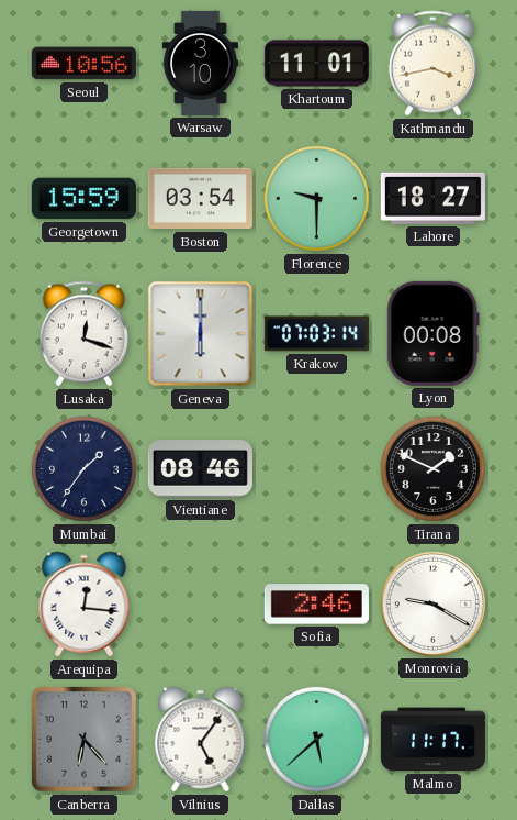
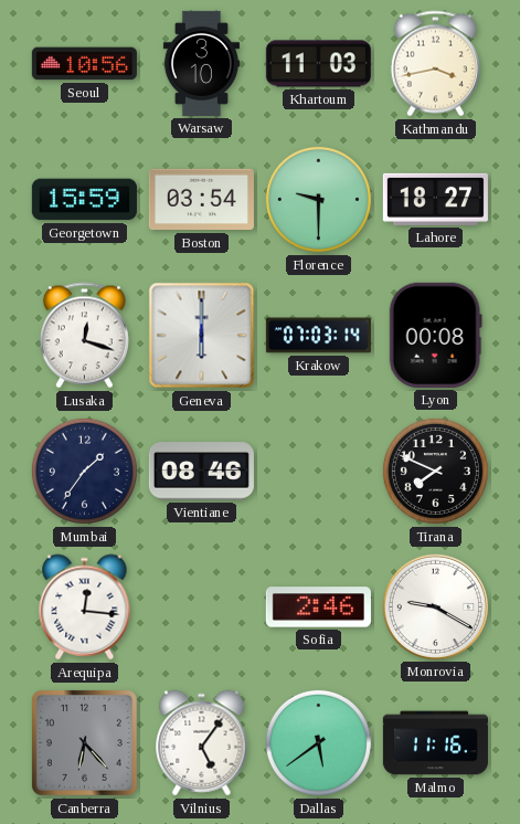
Khartoum: 11:01 -> 11:03
Tirana: 1:49 -> 7:49
Dallas: 5:38 -> 5:39
Malmo: 11:17 -> 11:16
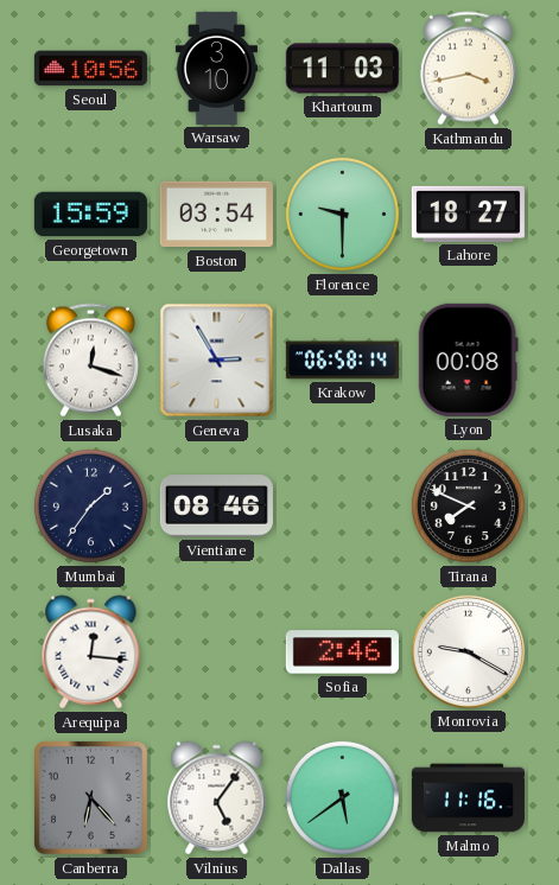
Geneva: 6:00 -> 2:55
Krakow: 07:03 -> 06:58
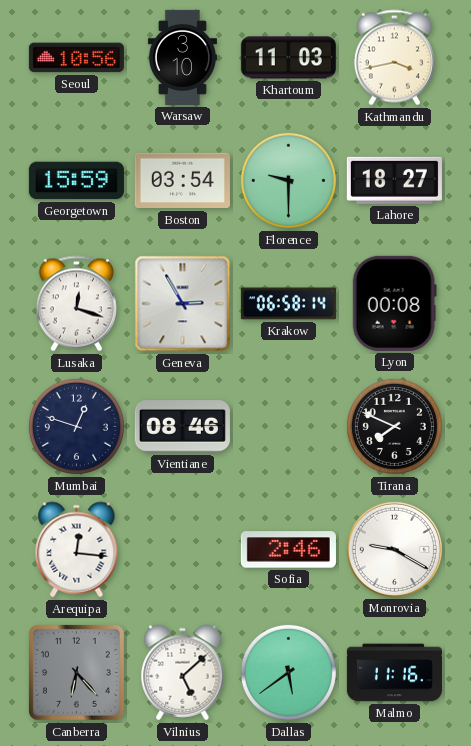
Mumbai: 1:36 -> 12:48
Vilnius: 5:06 -> 5:08
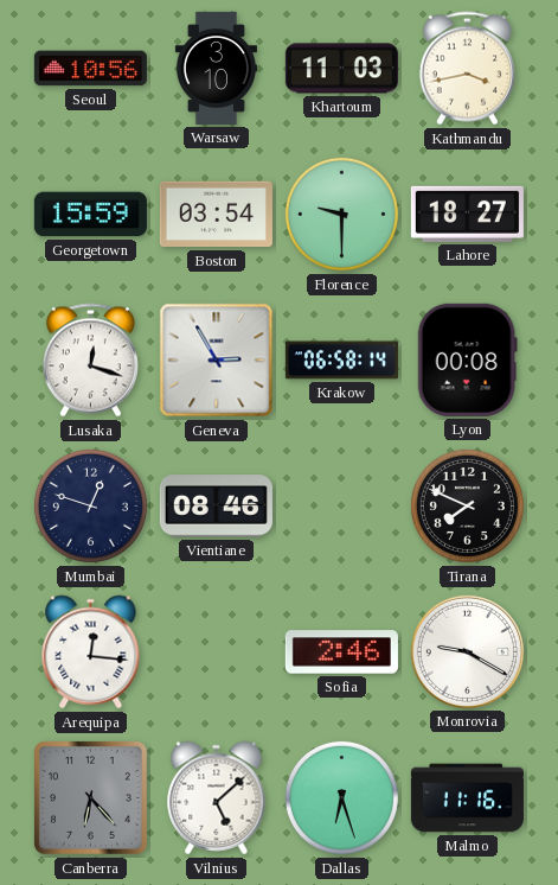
Dallas: 5:39 -> 6:27
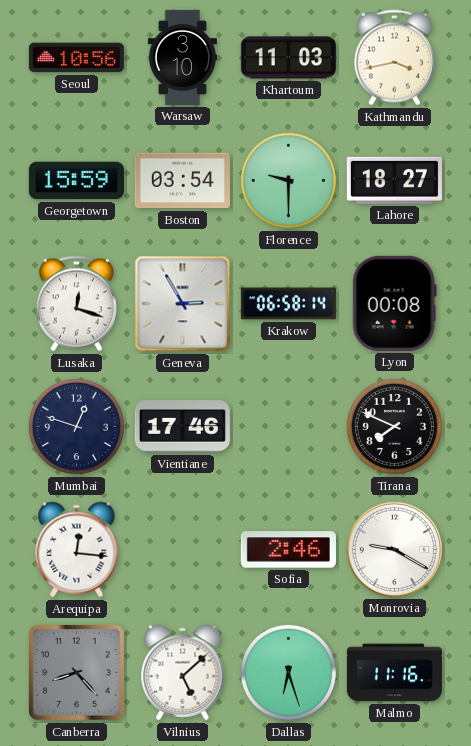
Vientiane: 08:46 -> 17:46
Canberra: 6:23 -> 8:23
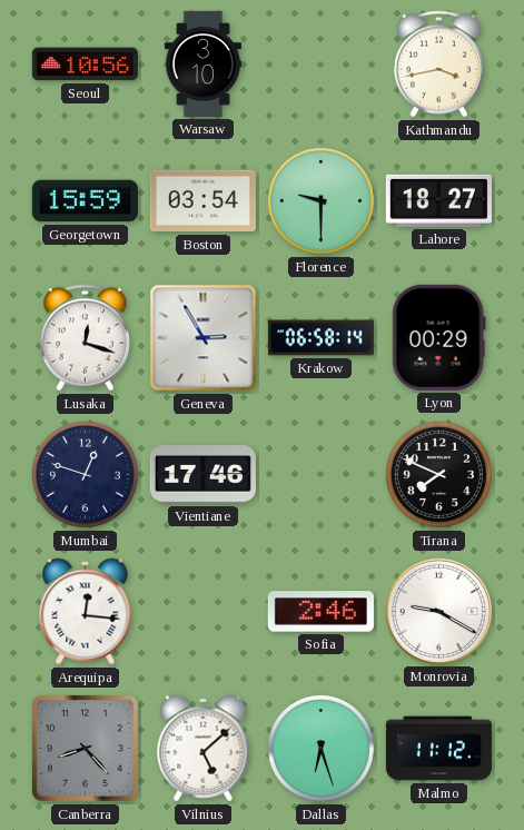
Khartoum: 11:03 -> none
Lyon: 00:08 -> 00:29
Malmo: 11:16 -> 11:12
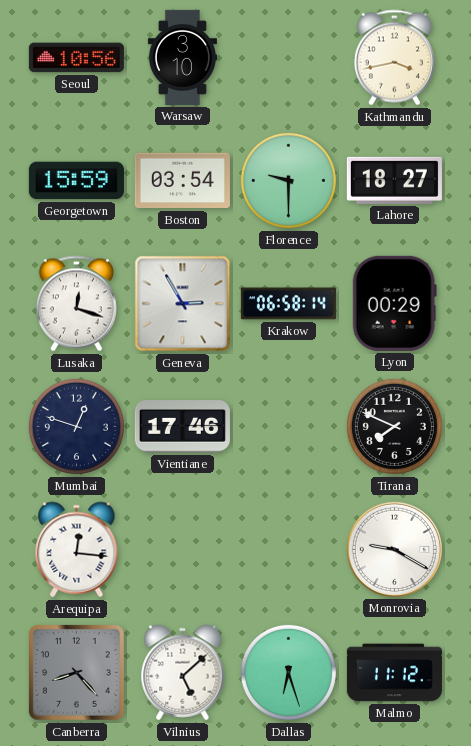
Sofia: 2:46 -> none
